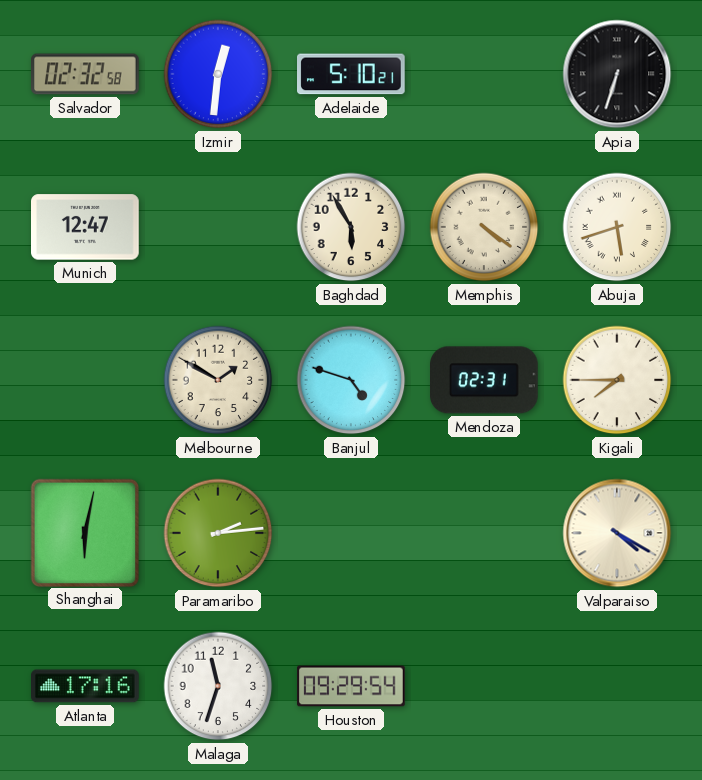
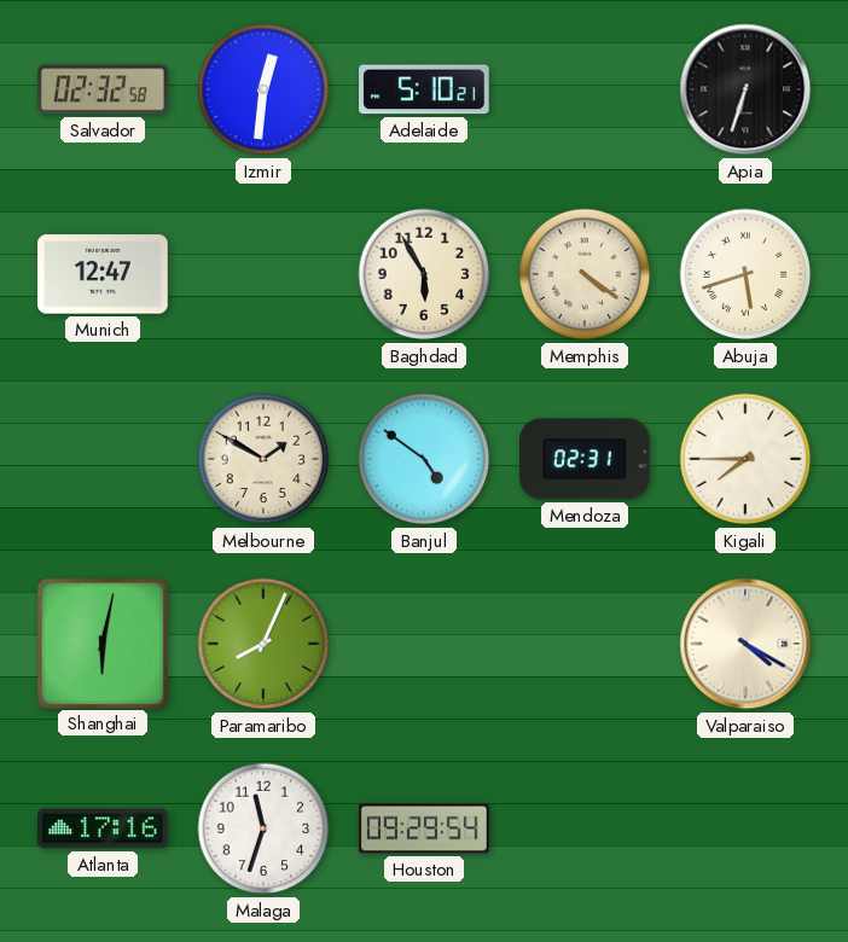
Banjul: 4:48 -> 4:51
Paramaribo: 2:14 -> 8:04
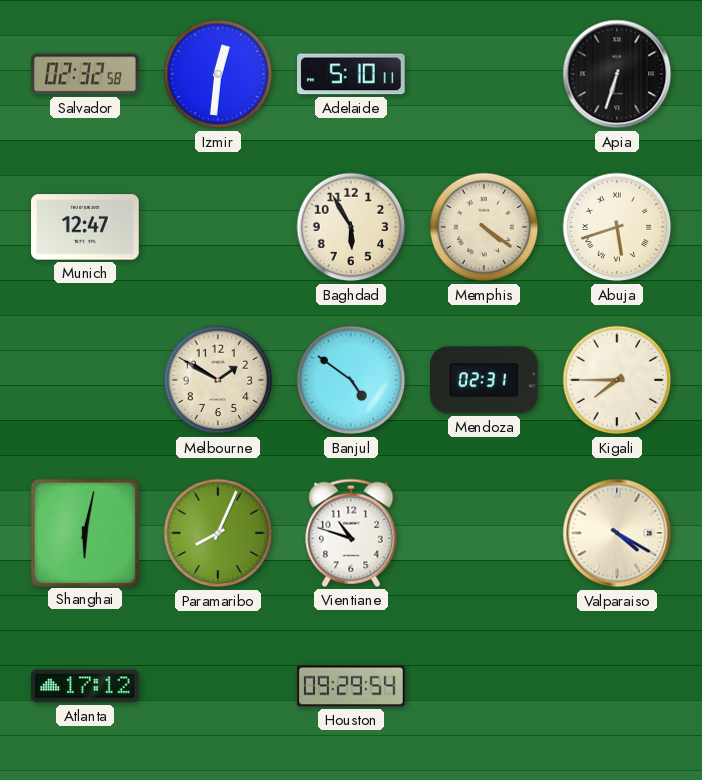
Adelaide: 5:10:21 -> 5:10:11
Vientiane: none -> 10:48
Atlanta: 17:16 -> 17:12
Malaga: 11:33 -> none
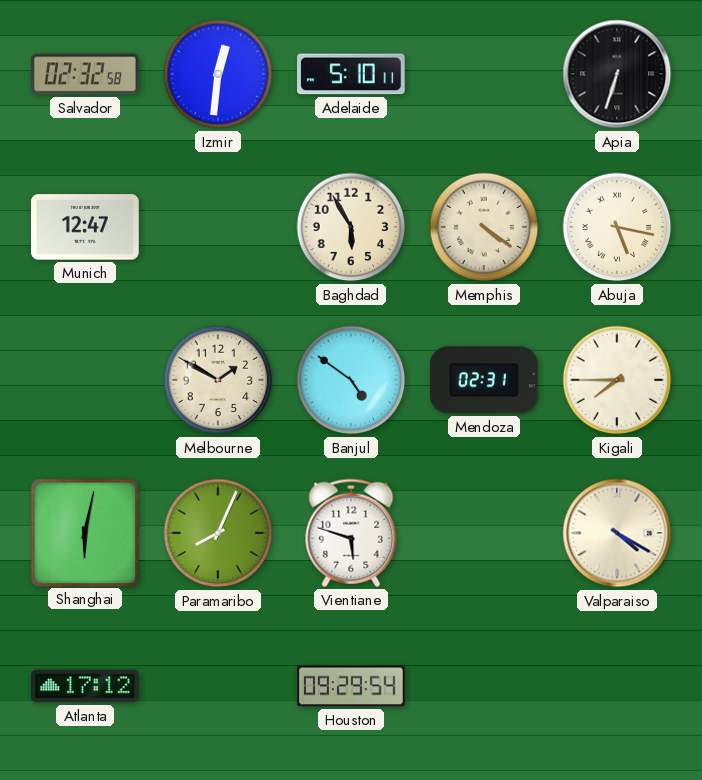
Abuja: 5:42 -> 5:17
Vientiane: 10:48 -> 5:48
